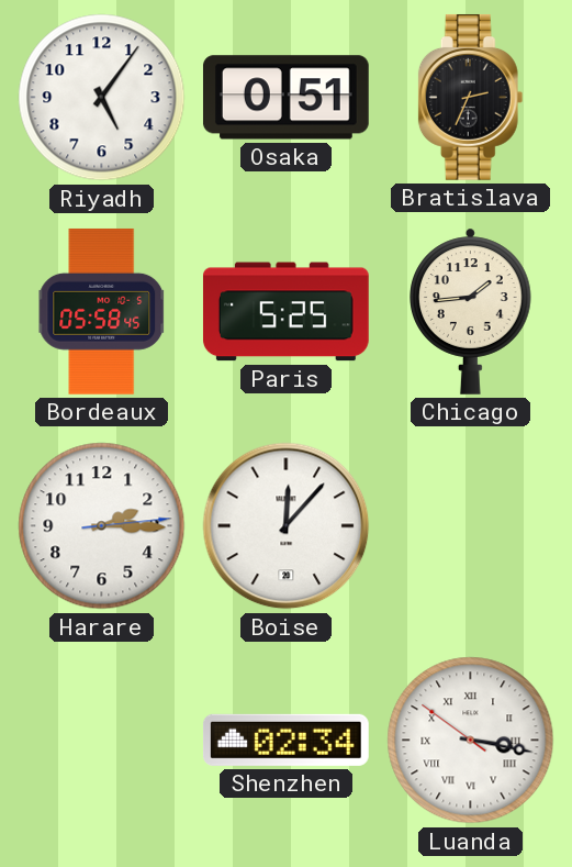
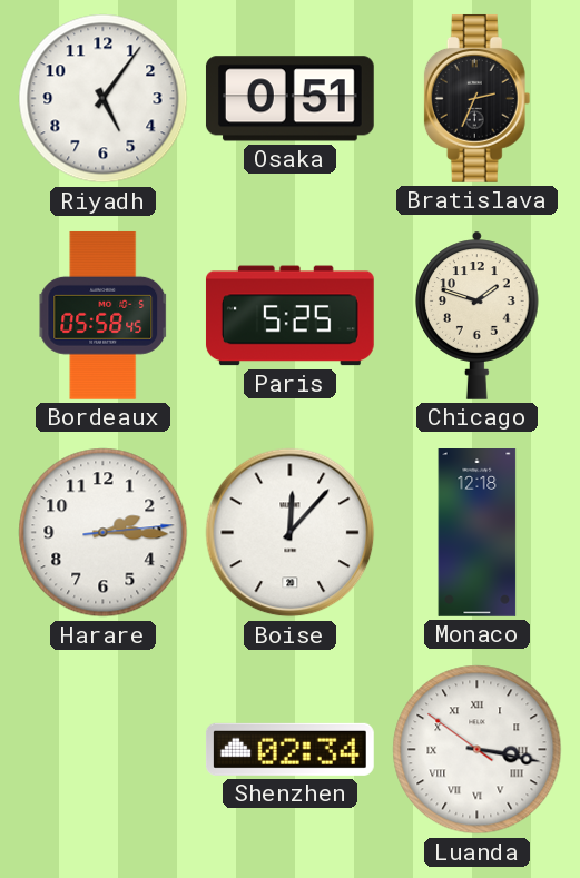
Chicago: 1:44 -> 1:48
Monaco: none -> 12:18
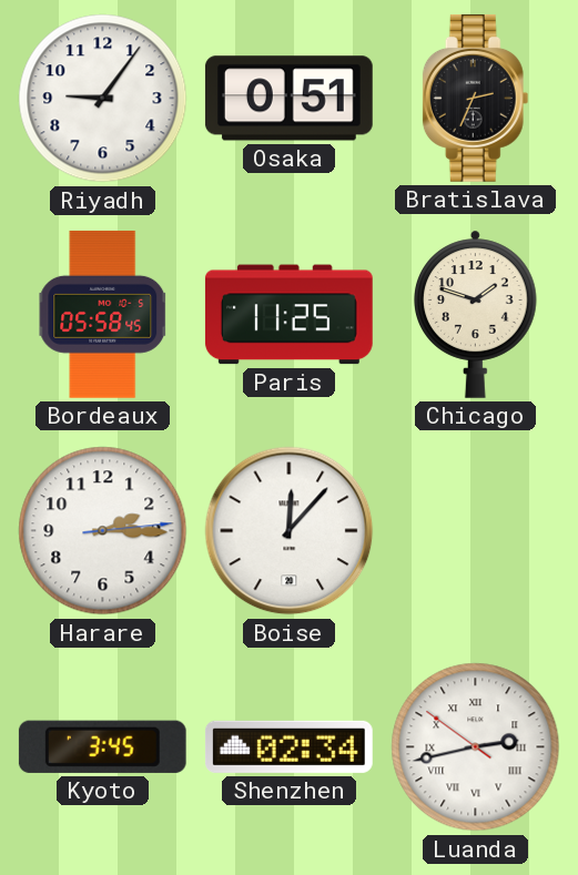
Riyadh: 5:06 -> 9:06
Paris: 5:25 -> 11:25
Monaco: 12:18 -> none
Kyoto: none -> 3:45
Luanda: 3:16 -> 2:42
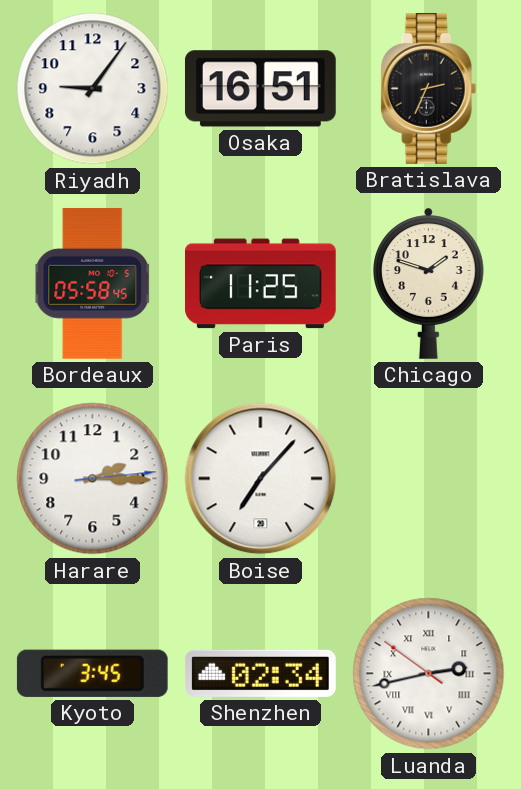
Osaka: 0:51 -> 16:51
Boise: 12:07 -> 7:07
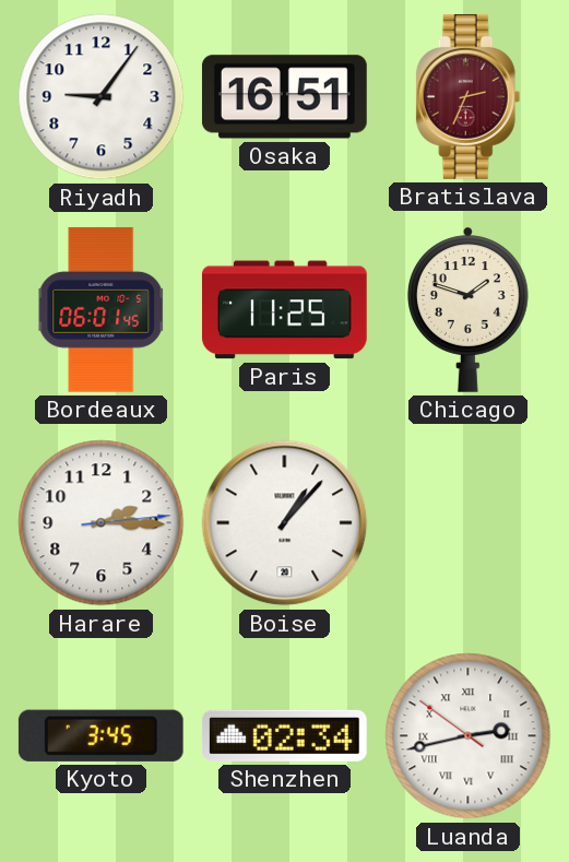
Bratislava dial: black -> burgundy
Bordeaux: 05:58 -> 06:01
Boise: 7:07 -> 1:07
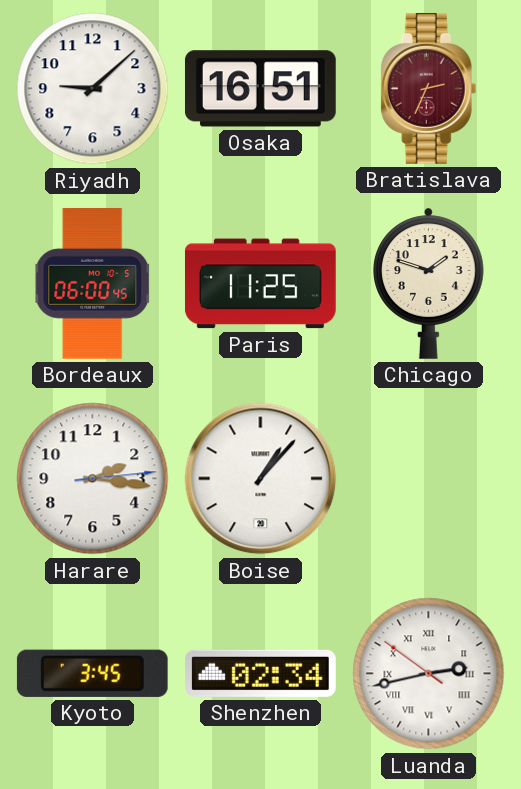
Riyadh: 9:06 -> 9:08
Bordeaux: 06:01 -> 06:00
Harare: 2:15 -> 2:16
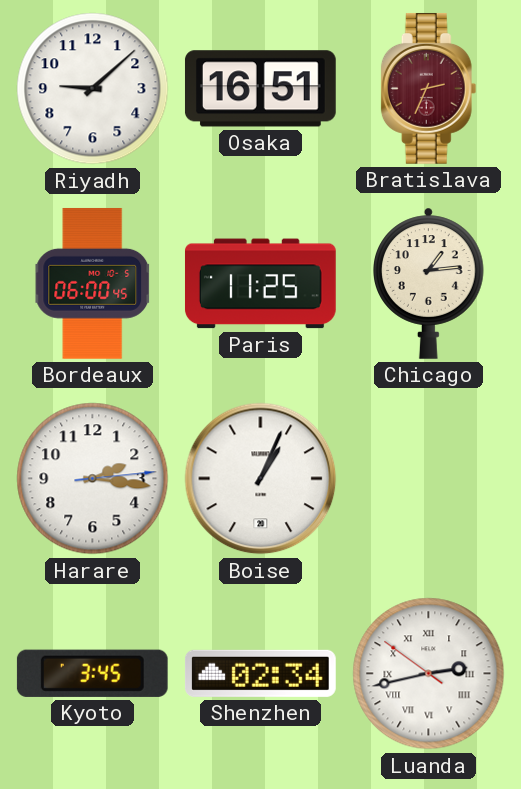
Chicago: 1:48 -> 1:14
Boise: 1:07 -> 1:04
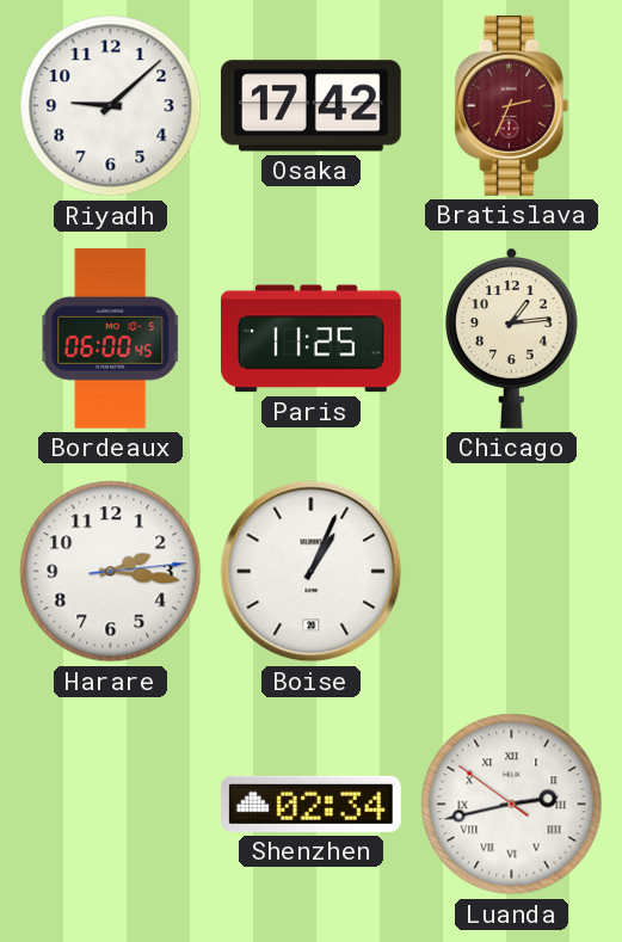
Osaka: 16:51 -> 17:42
Kyoto: 3:45 -> none
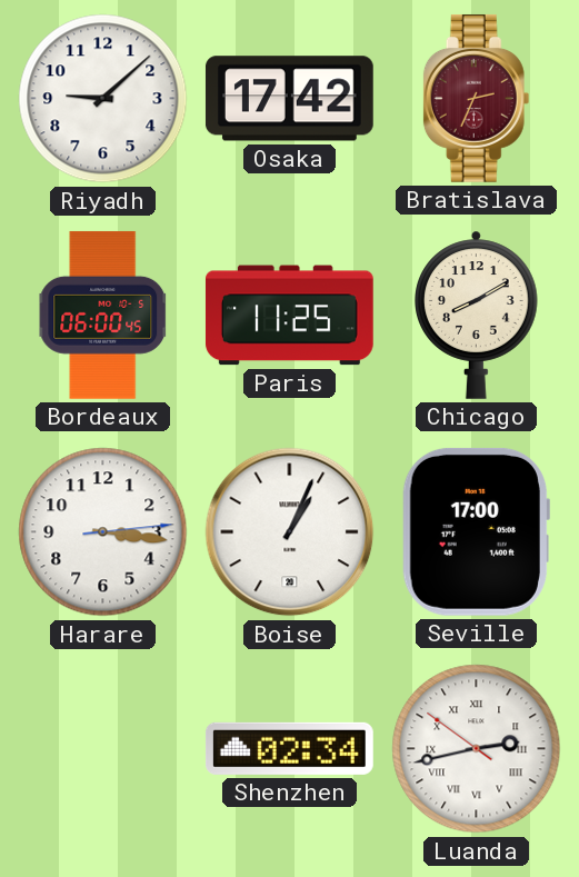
Chicago: 1:14 -> 8:10
Harare: 2:16 -> 3:16
Seville: none -> 17:00
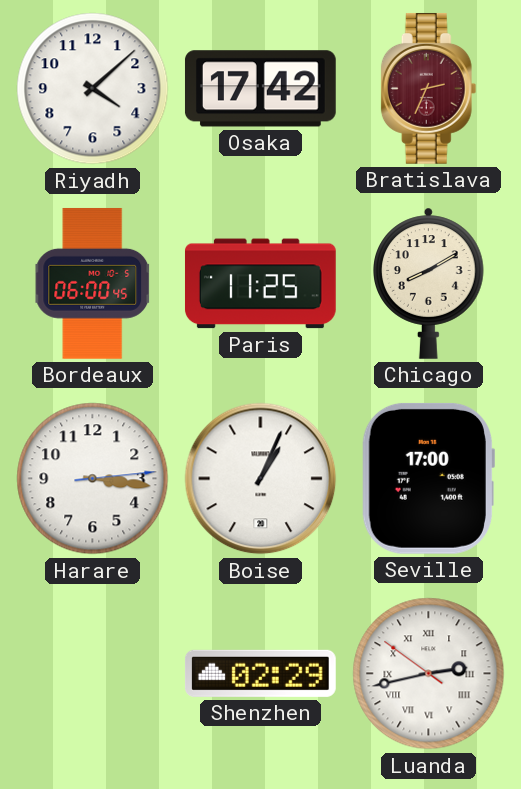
Riyadh: 9:08 -> 4:08
Shenzhen: 02:34 -> 02:29
